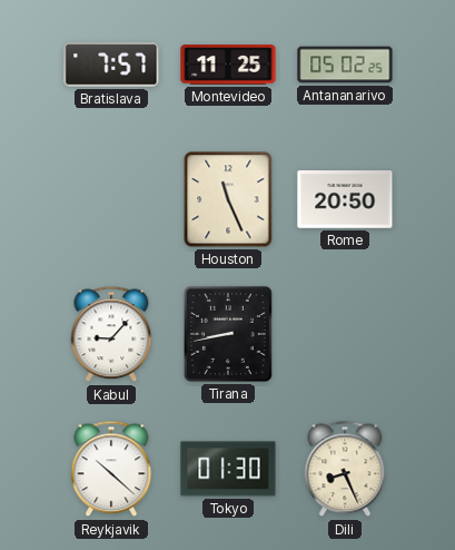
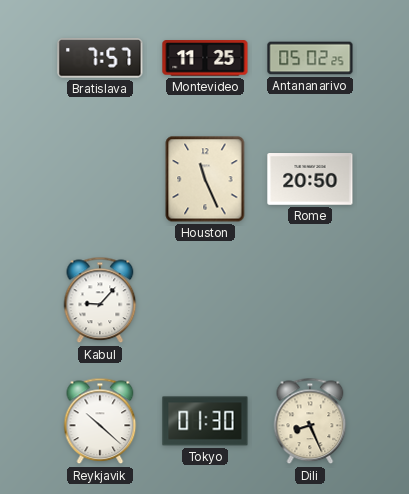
Tirana: 8:43 -> none
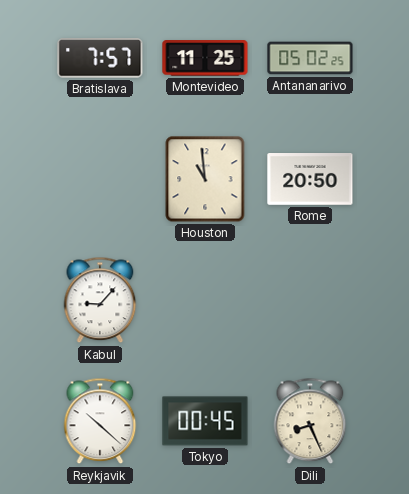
Houston: 11:26 -> 10:59
Tokyo: 01:30 -> 00:45
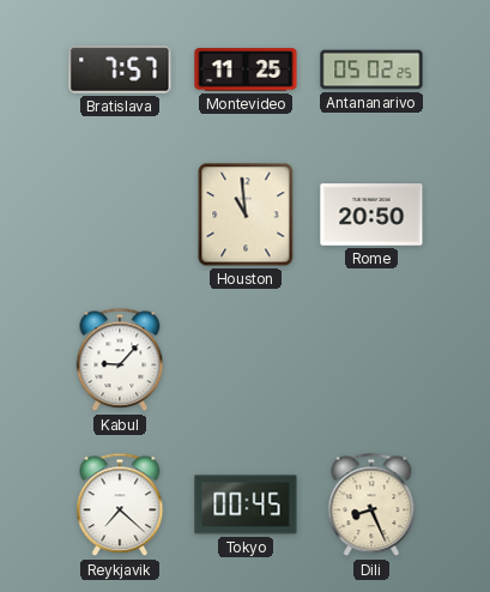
Reykjavik: 10:22 -> 7:22
